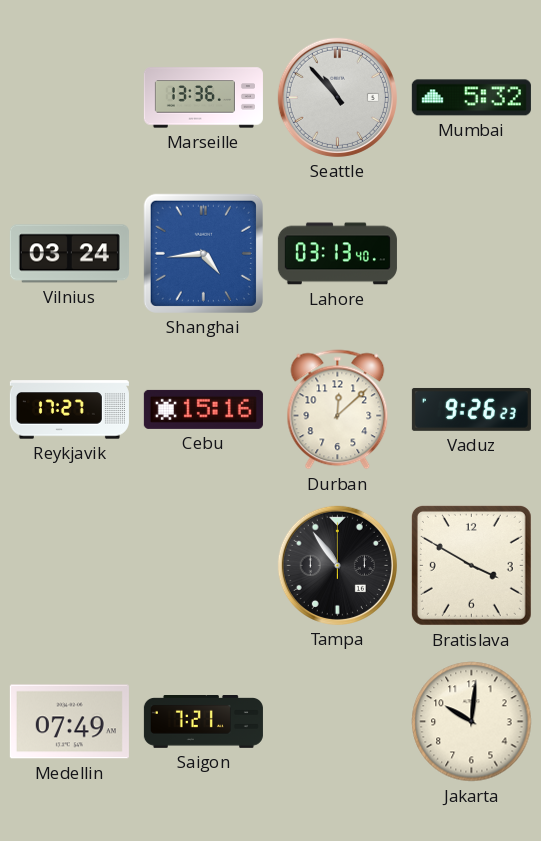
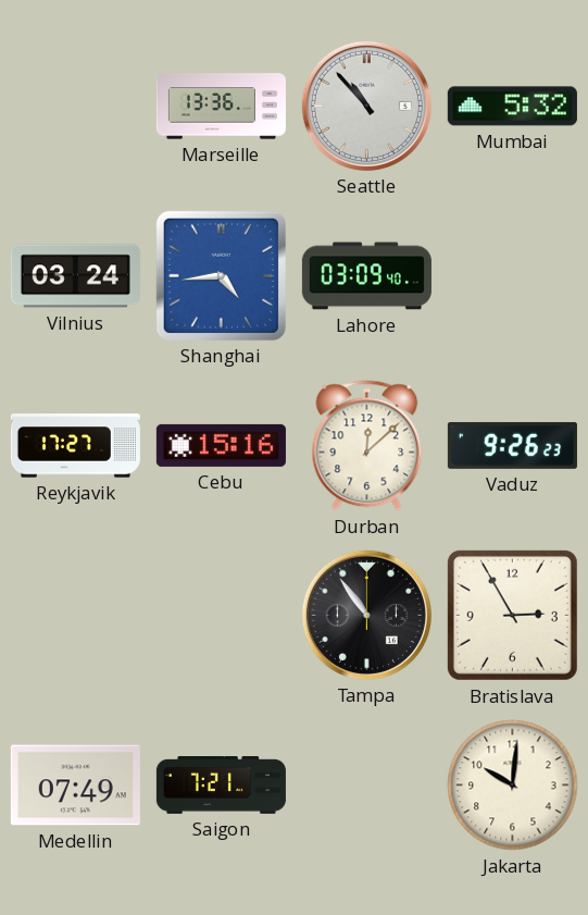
Lahore: 03:13 -> 03:09
Bratislava: 3:50 -> 2:55
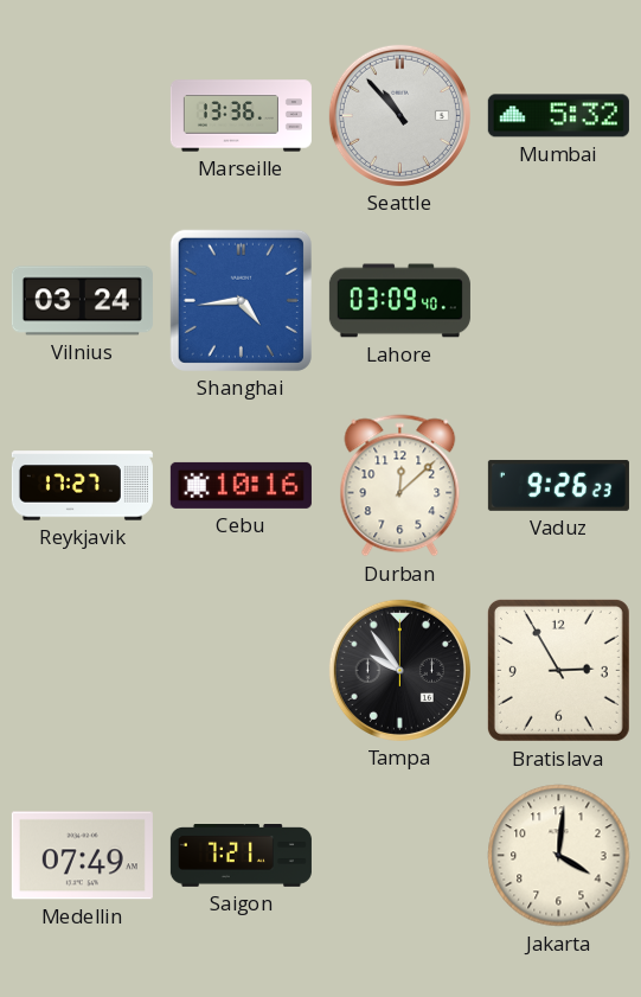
Cebu: 15:16 -> 10:16
Tampa: 10:54 -> 9:54
Jakarta: 10:01 -> 4:01
